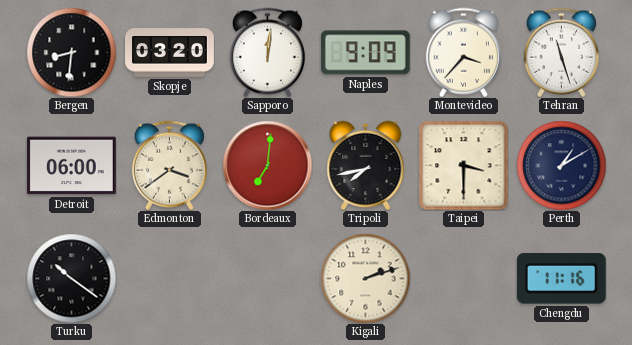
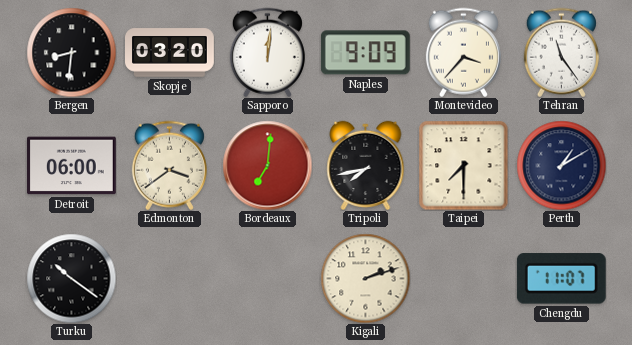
Tehran: 11:27 -> 11:24
Taipei: 3:30 -> 7:30
Chengdu: 11:16 -> 11:07
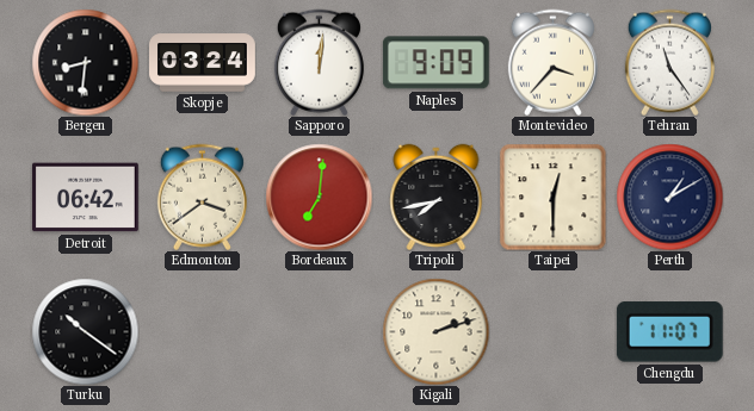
Skopje: 03:20 -> 03:24
Detroit: 06:00 -> 06:42
Taipei: 7:30 -> 12:30
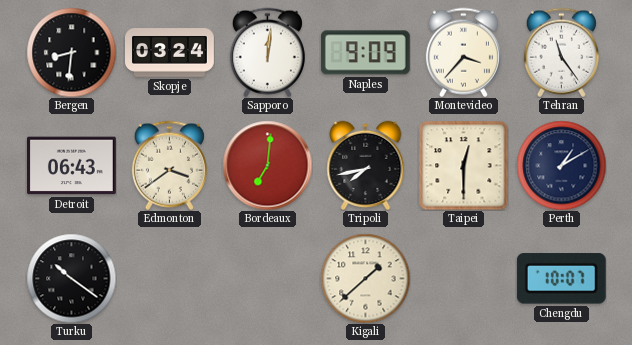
Detroit: 06:42 -> 06:43
Kigali: 2:12 -> 1:38
Chengdu: 11:07 -> 10:07
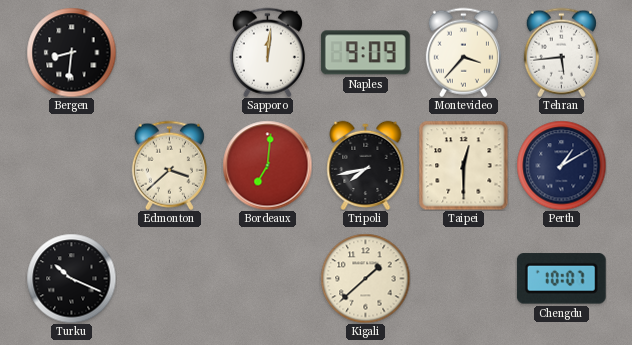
Skopje: 03:24 -> none
Tehran: 11:24 -> 5:44
Detroit: 06:43 -> none
Edmonton: 3:39 -> 3:38
Turku: 10:21 -> 10:19
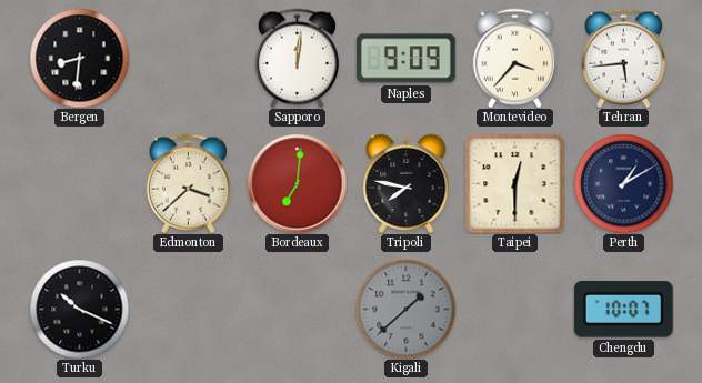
Tripoli: 7:43 -> 7:47
Kigali dial: cream -> grey
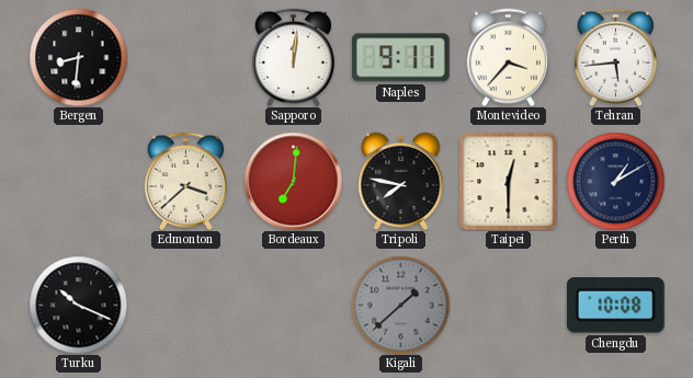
Naples: 9:09 -> 9:11
Chengdu: 10:07 -> 10:08
